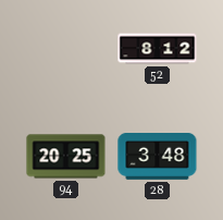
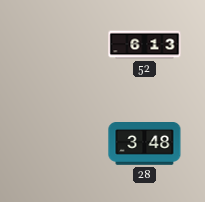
52: 8:12 -> 6:13
94: 20:25 -> none
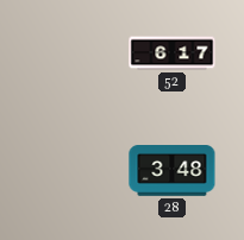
52: 6:13 -> 6:17
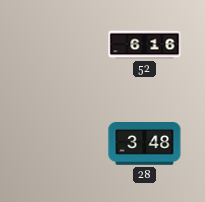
52: 6:17 -> 6:16
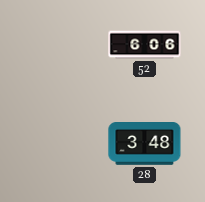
52: 6:16 -> 6:06
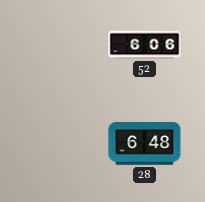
28: 3:48 -> 6:48
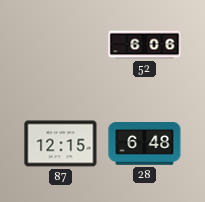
87: none -> 12:15
